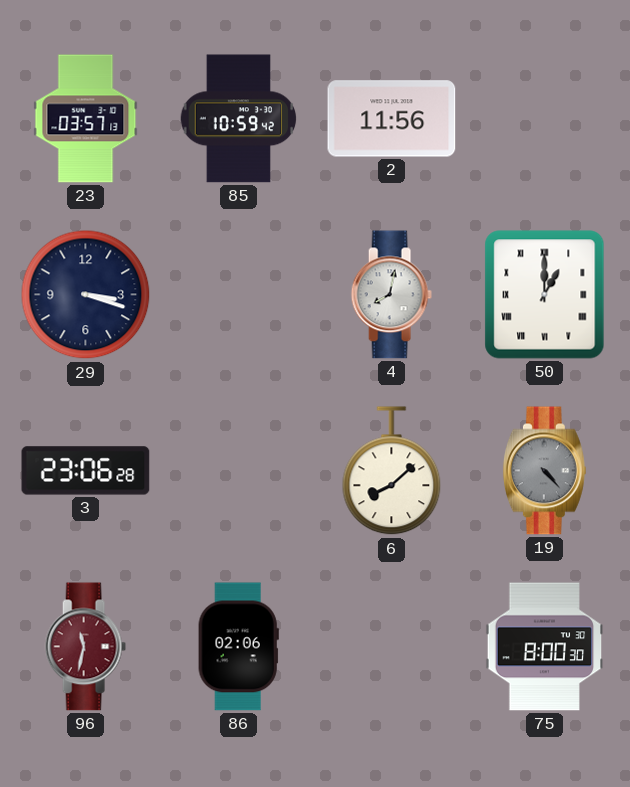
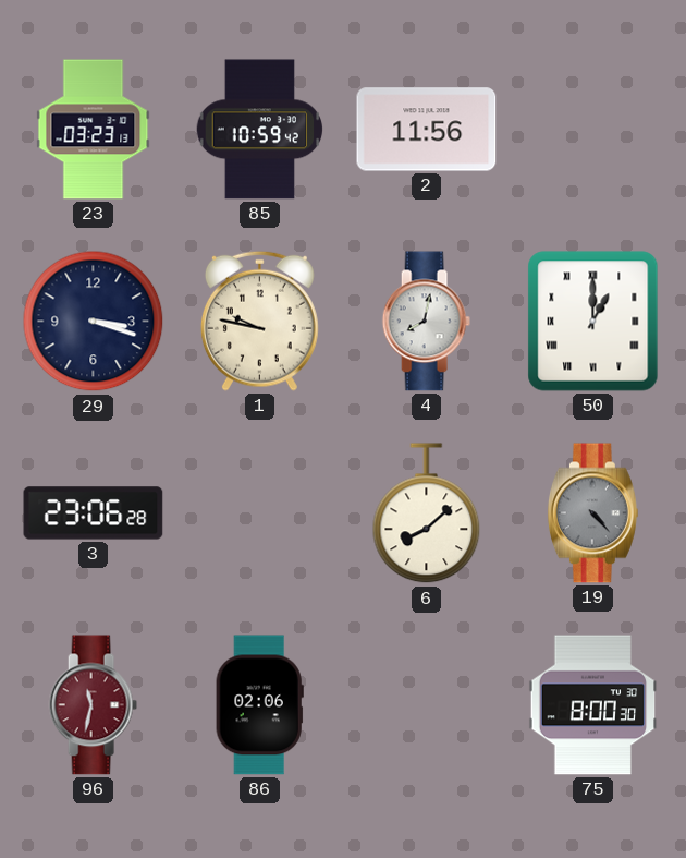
23: 03:57 -> 03:23
1: none -> 9:47
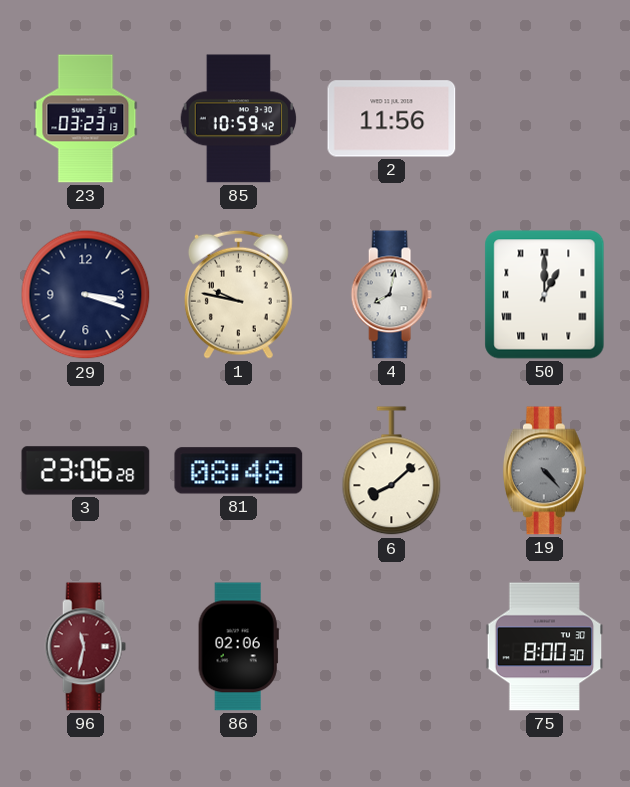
81: none -> 08:48
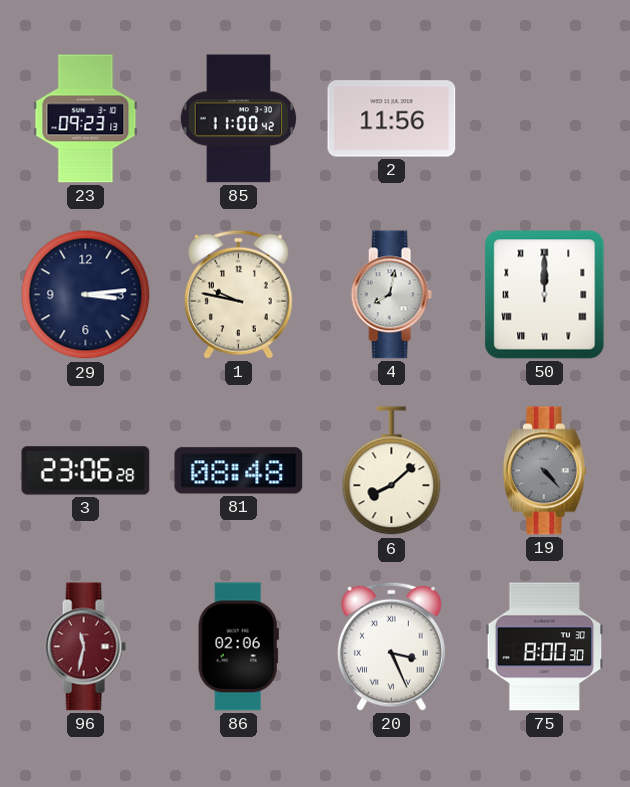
23: 03:23 -> 09:23
85: 10:59 -> 11:00
29: 3:18 -> 3:14
50: 1:00 -> 12:00
20: none -> 3:26
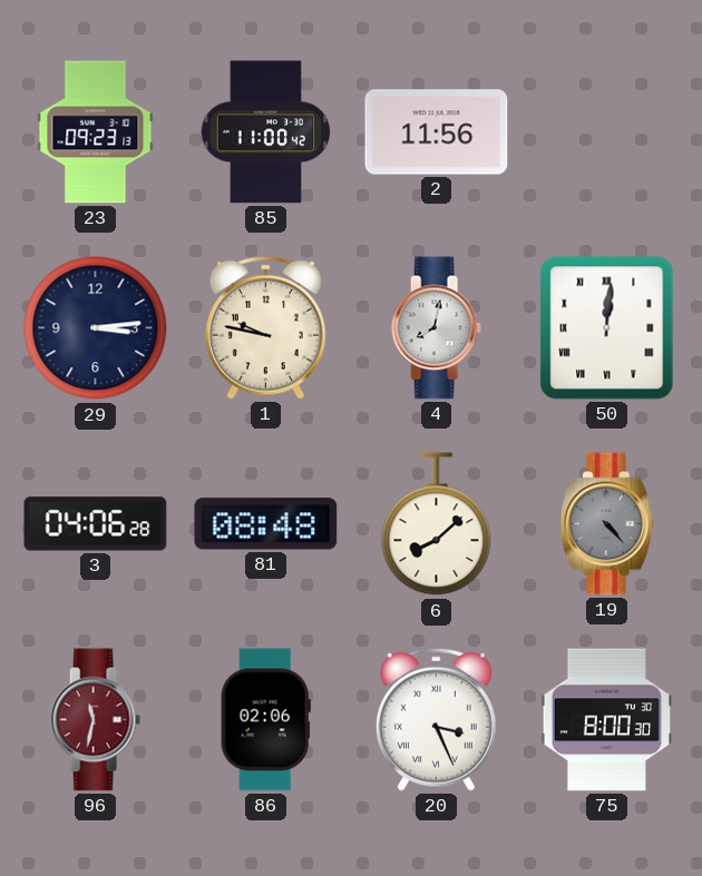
50: 12:00 -> 12:01
3: 23:06 -> 04:06
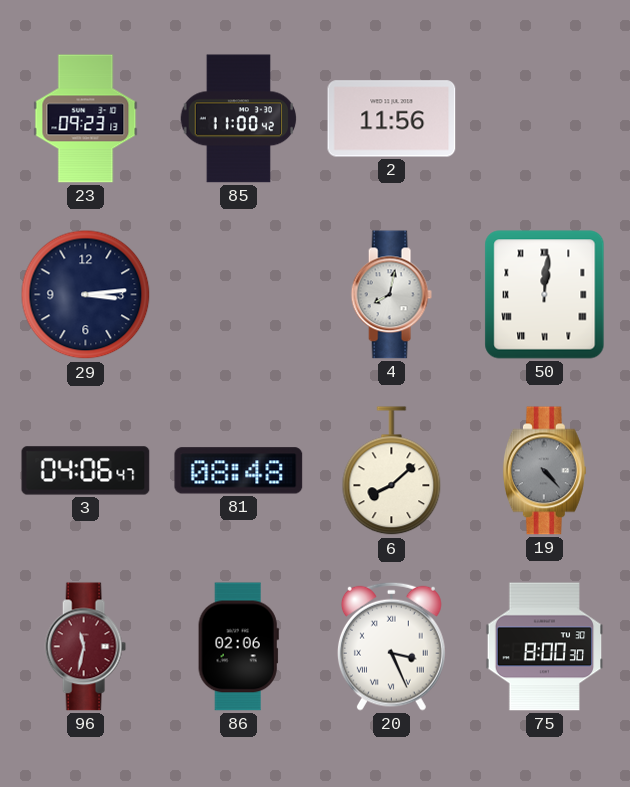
1: 9:47 -> none
3: 04:06:28 -> 04:06:47
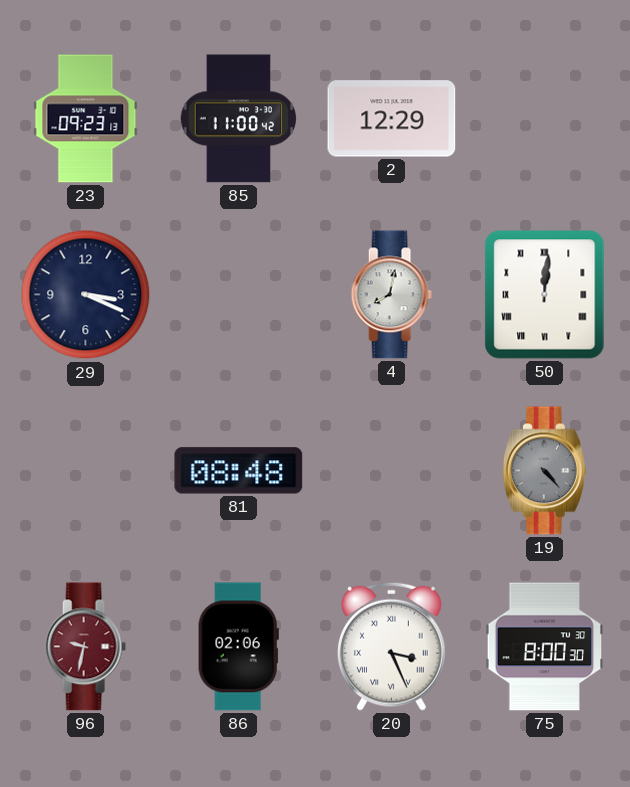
2: 11:56 -> 12:29
29: 3:14 -> 3:19
3: 04:06 -> none
6: 8:08 -> none
96: 11:32 -> 9:32
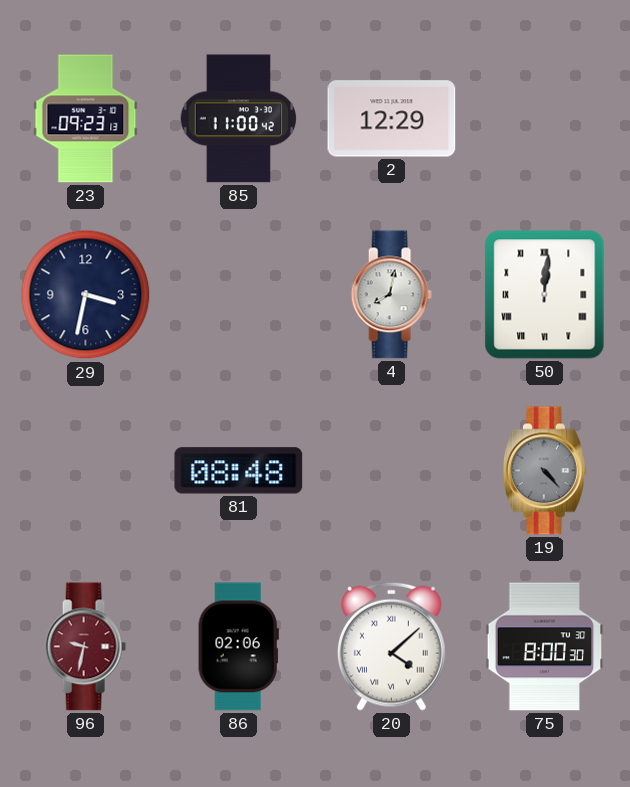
29: 3:19 -> 3:32
20: 3:26 -> 4:08
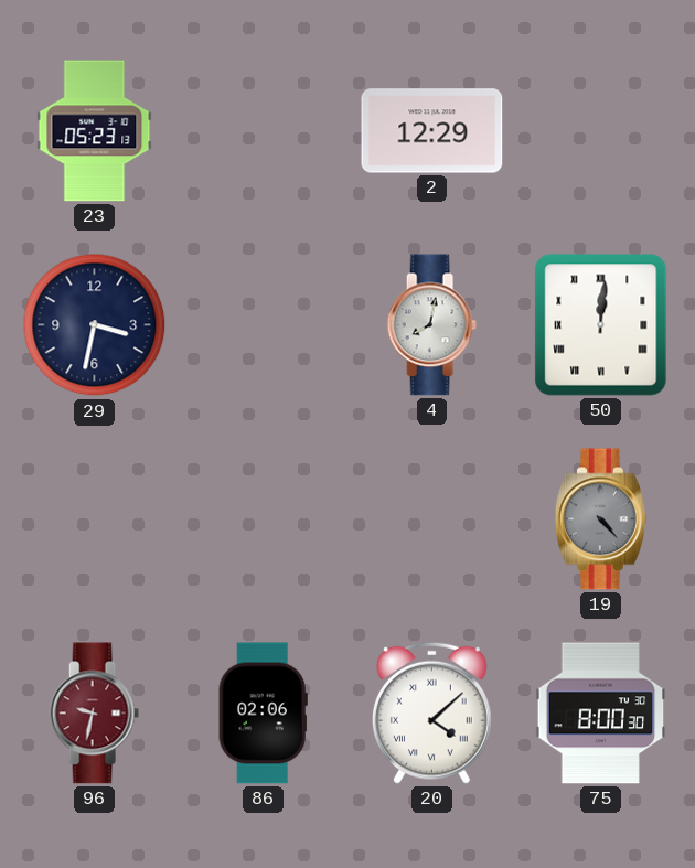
23: 09:23 -> 05:23
85: 11:00 -> none
81: 08:48 -> none
